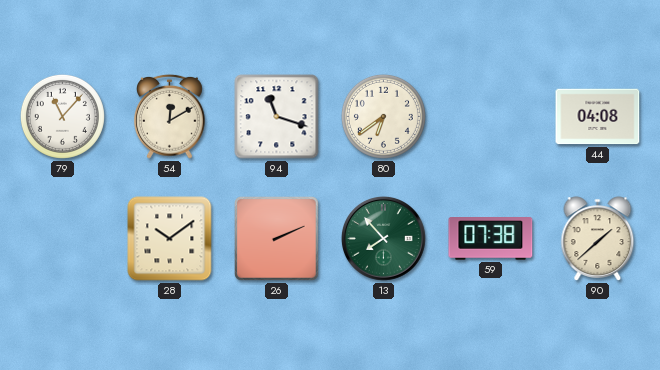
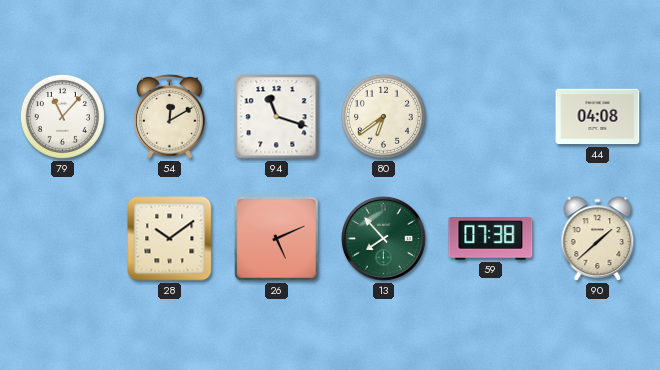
26: 2:11 -> 5:11
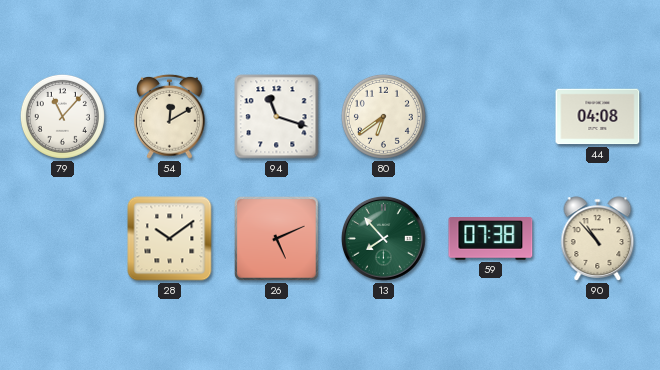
90: 1:38 -> 10:53
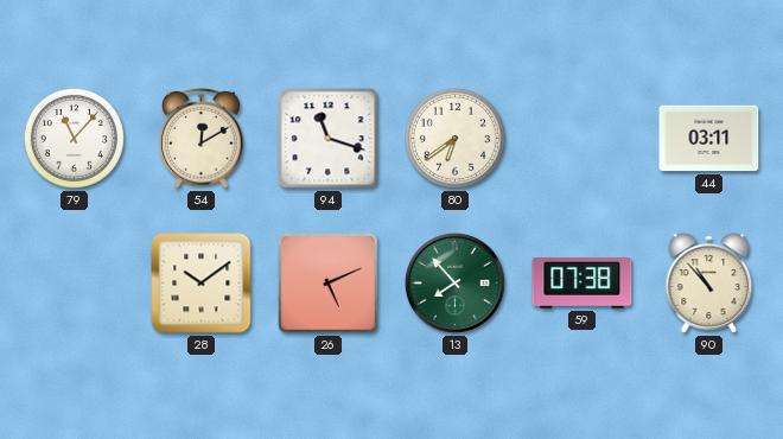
44: 04:08 -> 03:11
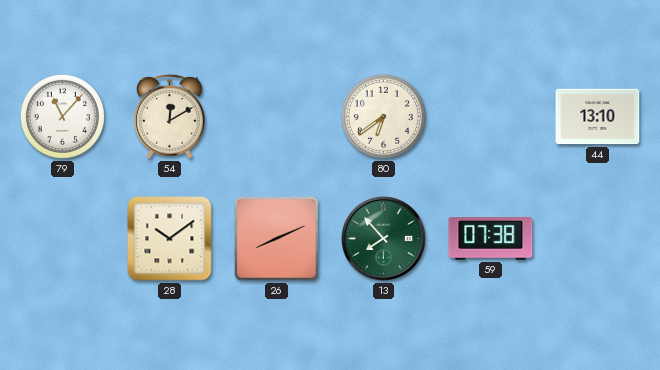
94: 11:18 -> none
44: 03:11 -> 13:10
26: 5:11 -> 8:11
90: 10:53 -> none
